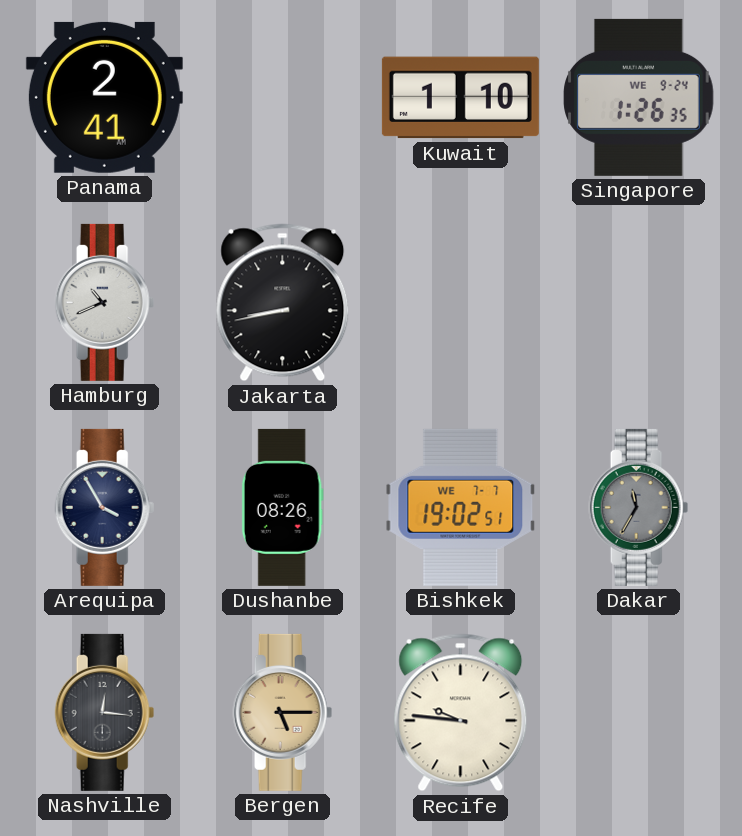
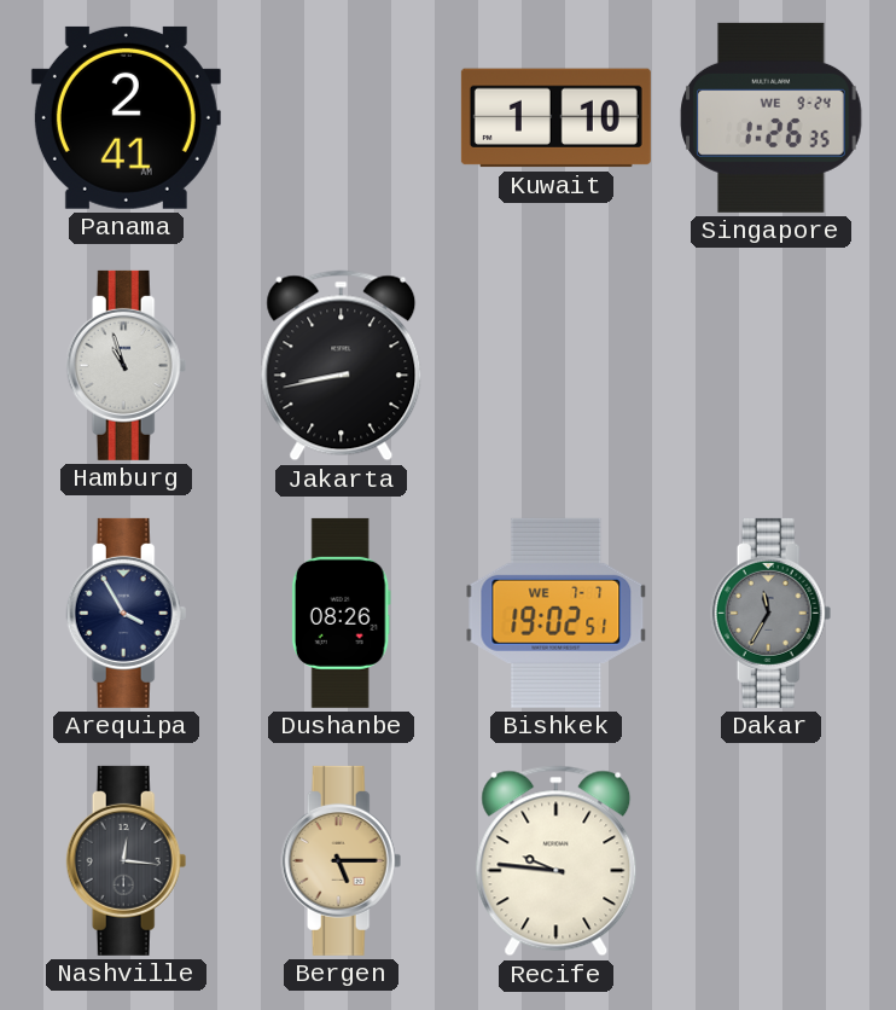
Hamburg: 10:41 -> 10:57
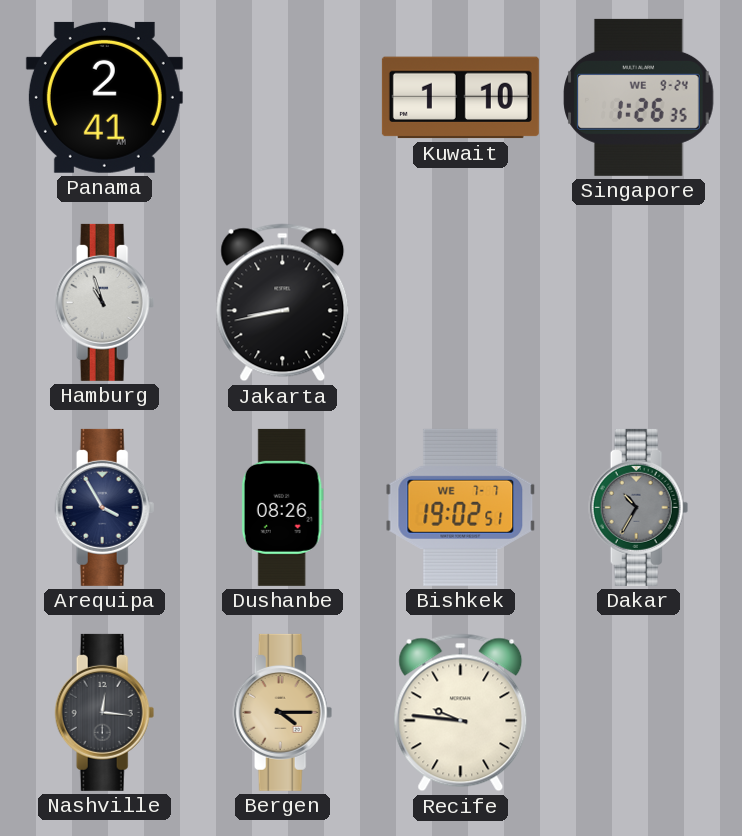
Dakar: 11:35 -> 10:35
Bergen: 5:15 -> 4:15
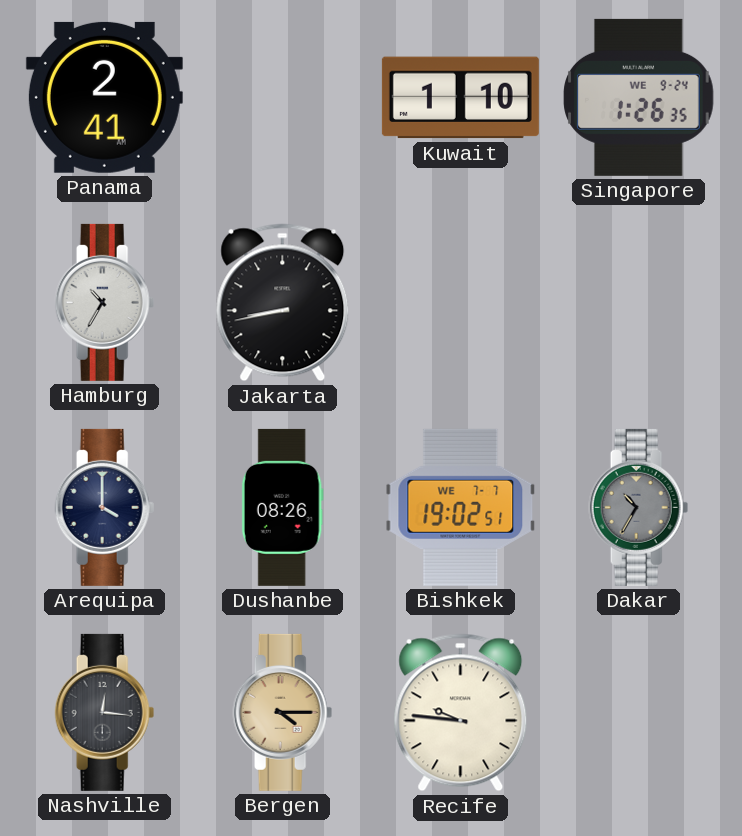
Hamburg: 10:57 -> 10:35
Arequipa: 3:55 -> 4:00
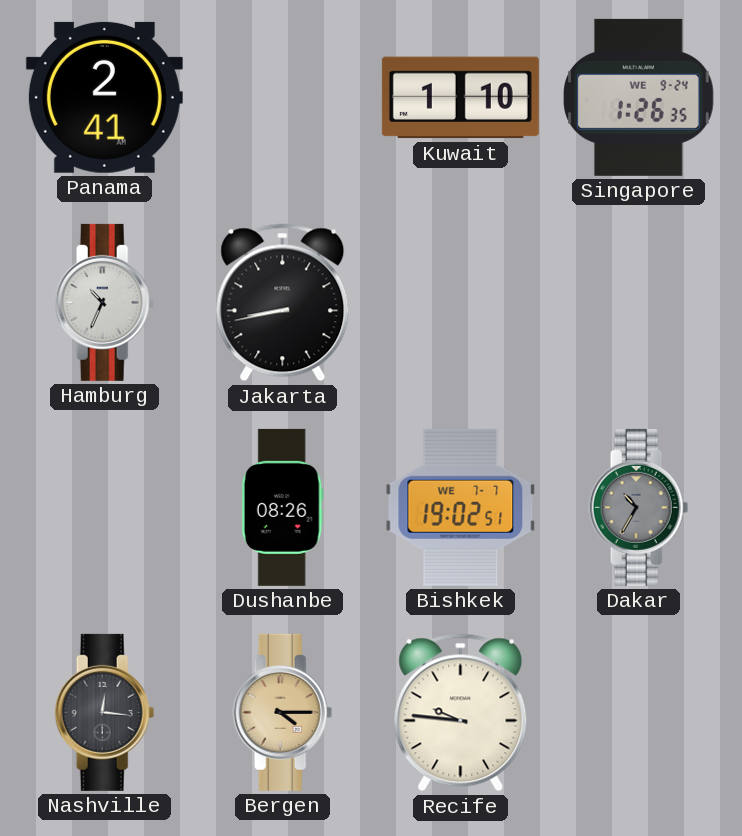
Hamburg: 10:35 -> 10:34
Arequipa: 4:00 -> none
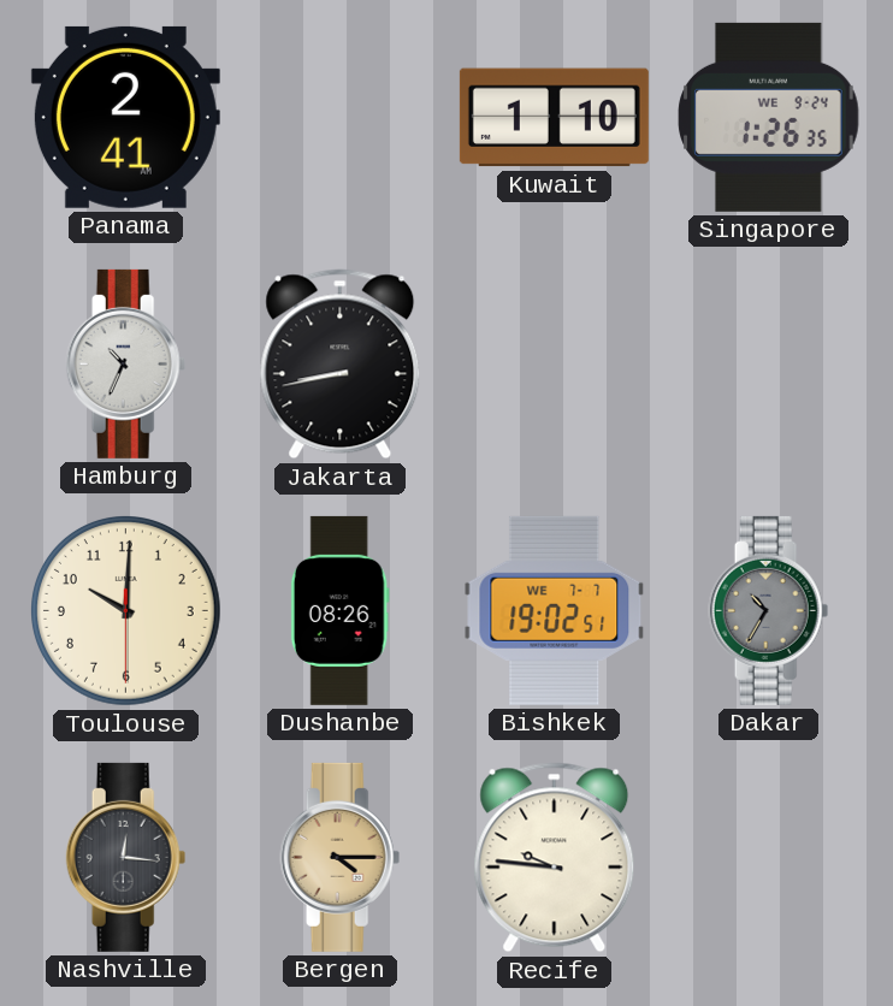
Toulouse: none -> 10:00
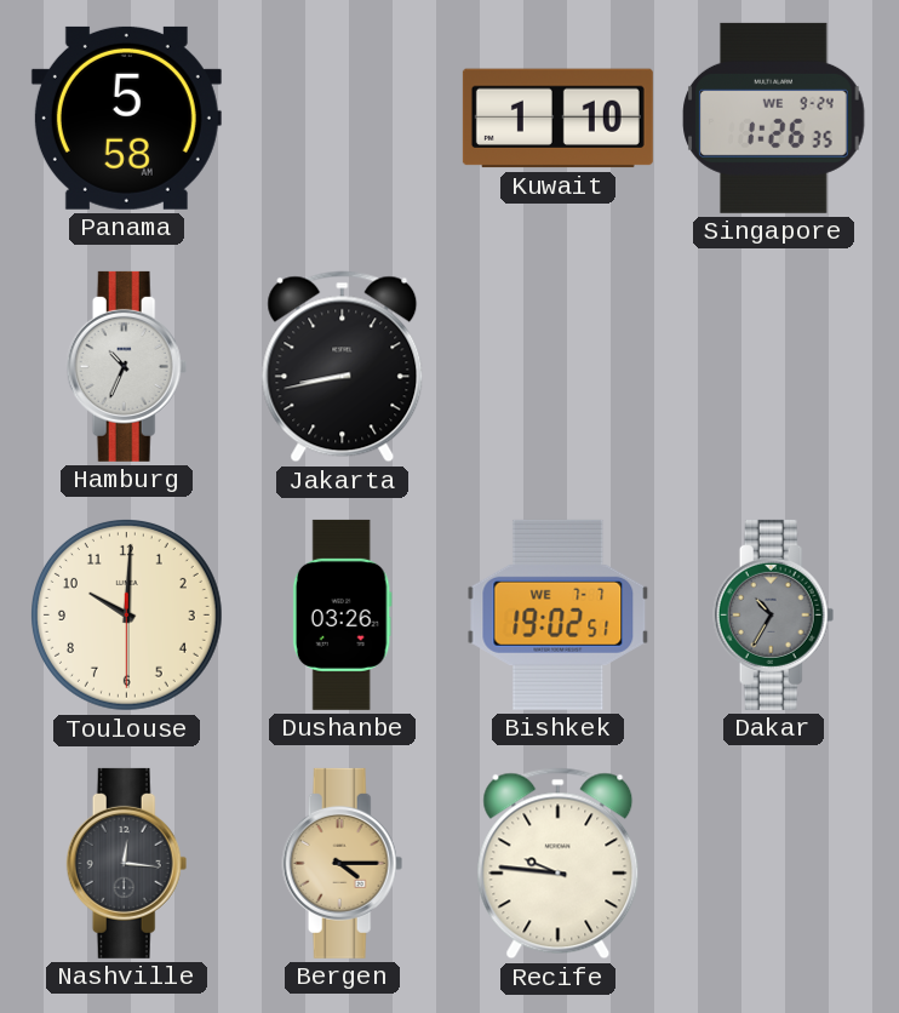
Panama: 2:41 -> 5:58
Dushanbe: 08:26 -> 03:26
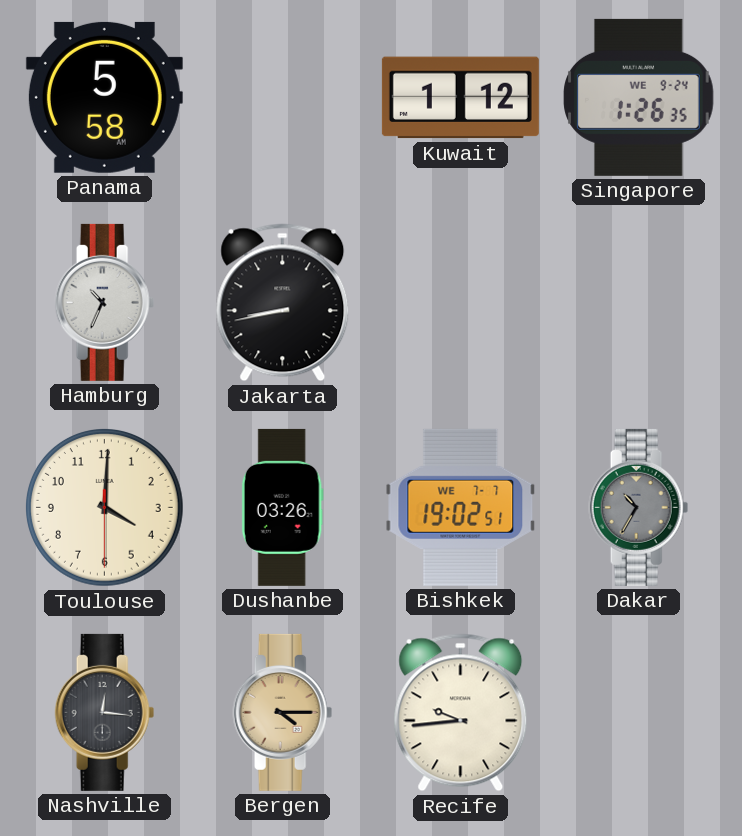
Kuwait: 1:10 -> 1:12
Toulouse: 10:00 -> 4:00
Recife: 9:46 -> 9:44
